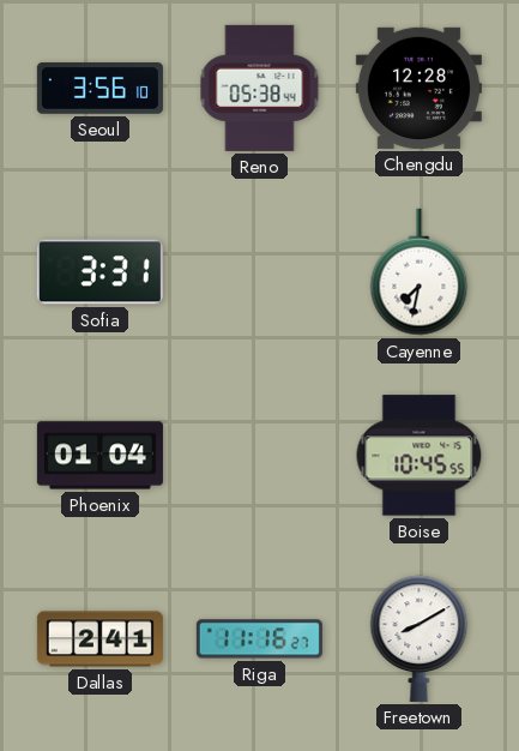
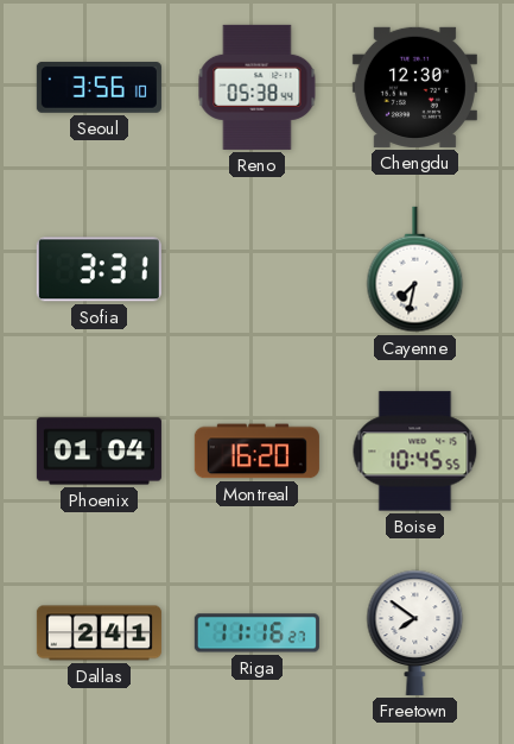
Chengdu: 12:28 -> 12:30
Montreal: none -> 16:20
Freetown: 8:10 -> 7:51
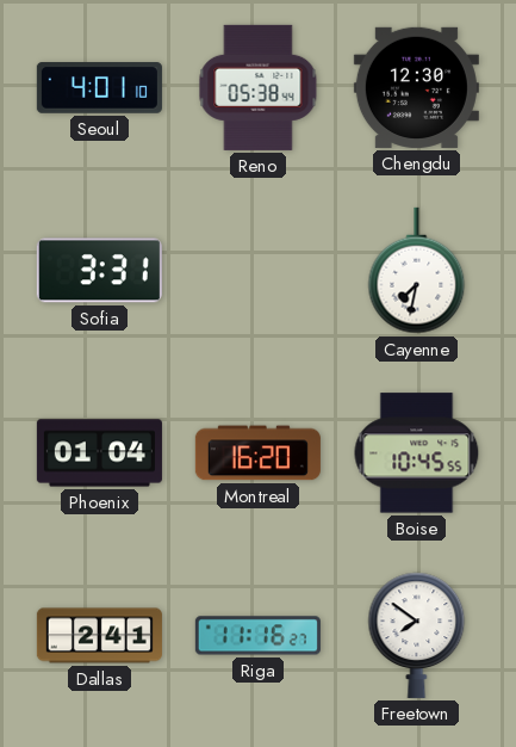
Seoul: 3:56 -> 4:01
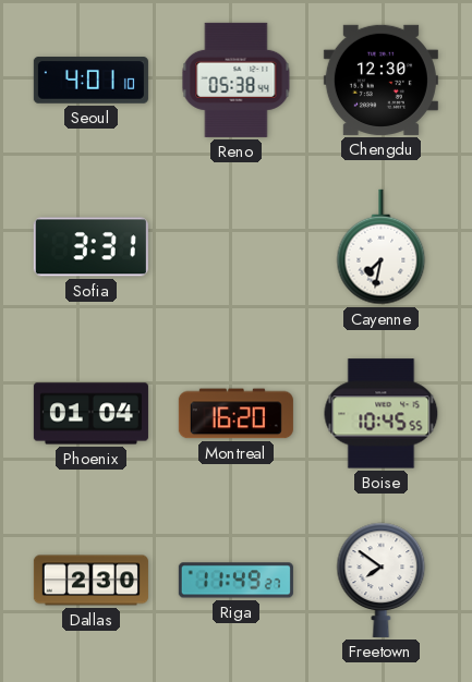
Dallas: 2:41 -> 2:30
Riga: 11:16 -> 11:49
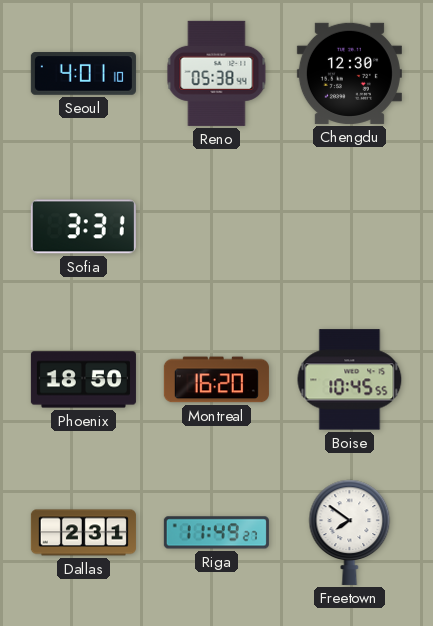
Cayenne: 7:32 -> none
Phoenix: 01:04 -> 18:50
Dallas: 2:30 -> 2:31
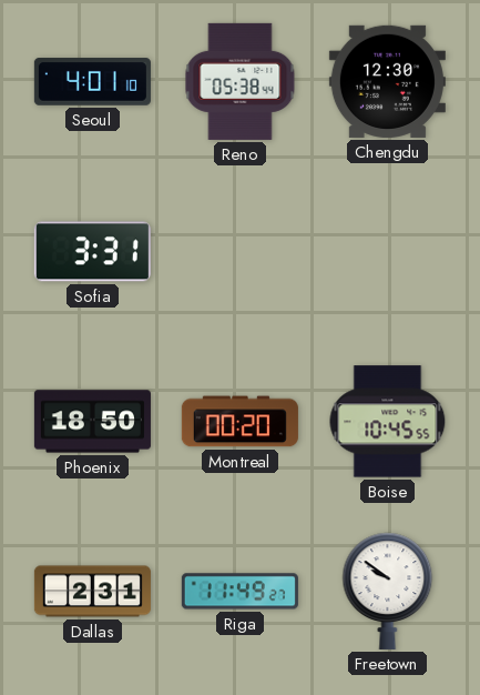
Montreal: 16:20 -> 00:20
Freetown: 7:51 -> 9:51
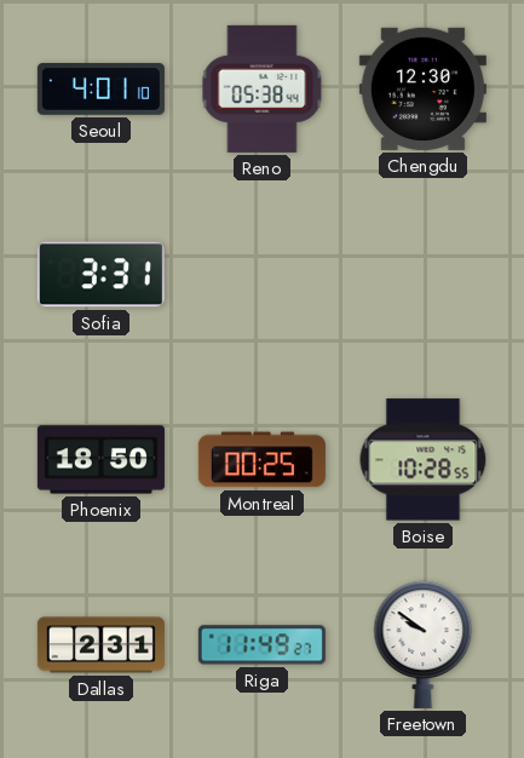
Montreal: 00:20 -> 00:25
Boise: 10:45 -> 10:28
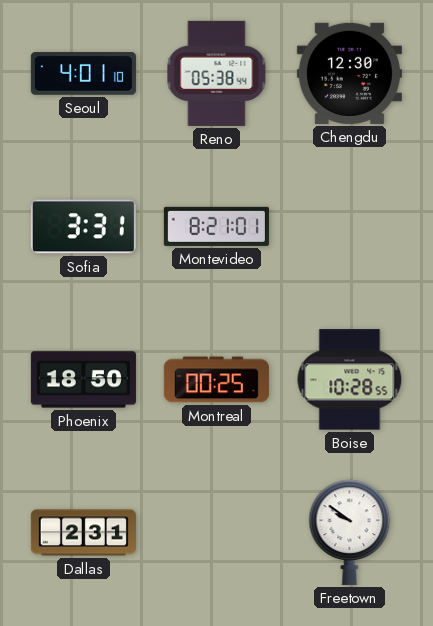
Montevideo: none -> 8:21
Riga: 11:49 -> none
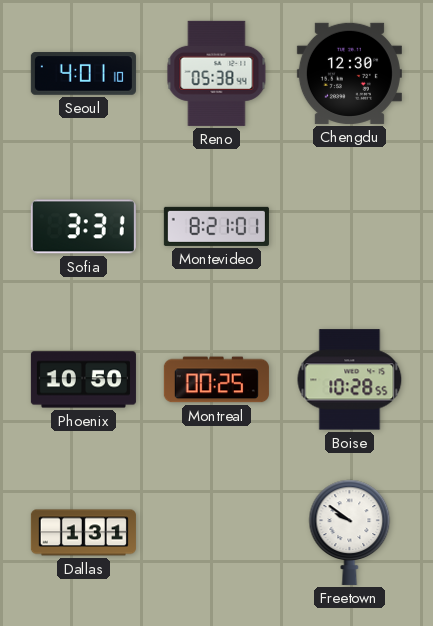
Phoenix: 18:50 -> 10:50
Dallas: 2:31 -> 1:31
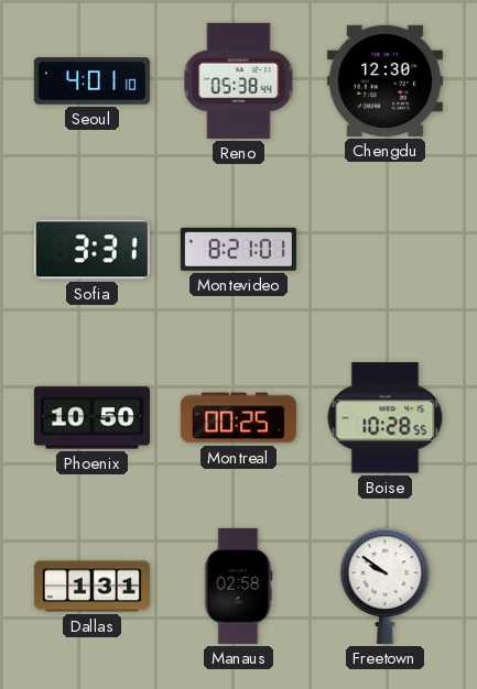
Manaus: none -> 02:58
